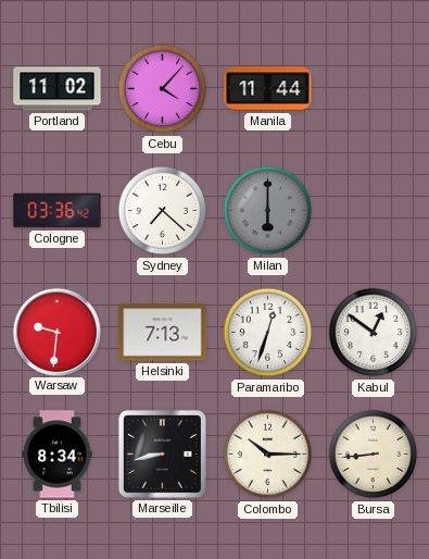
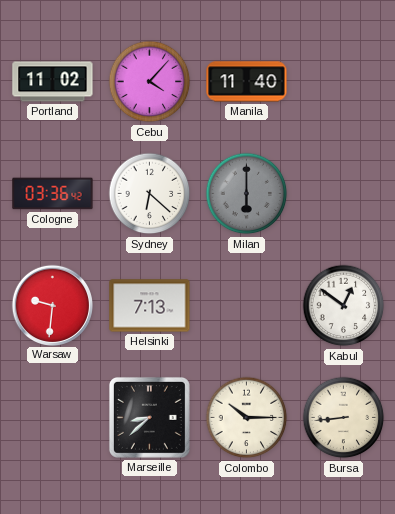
Manila: 11:44 -> 11:40
Sydney: 7:22 -> 6:22
Paramaribo: 12:33 -> none
Tbilisi: 8:34 -> none
Marseille: 8:43 -> 8:38
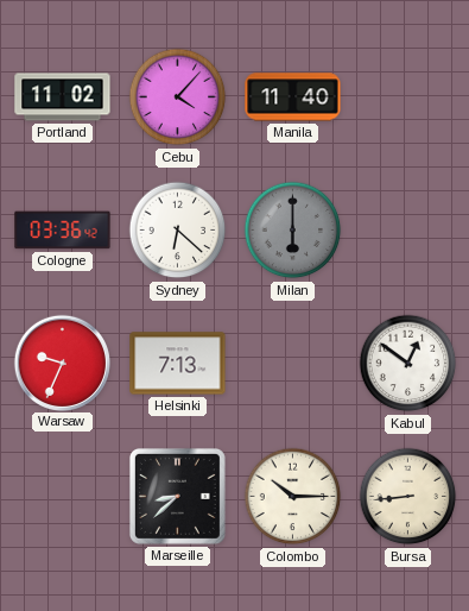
Warsaw: 9:31 -> 9:34
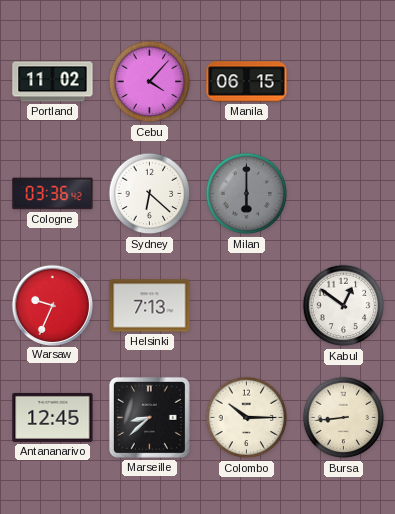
Manila: 11:40 -> 06:15
Antananarivo: none -> 12:45
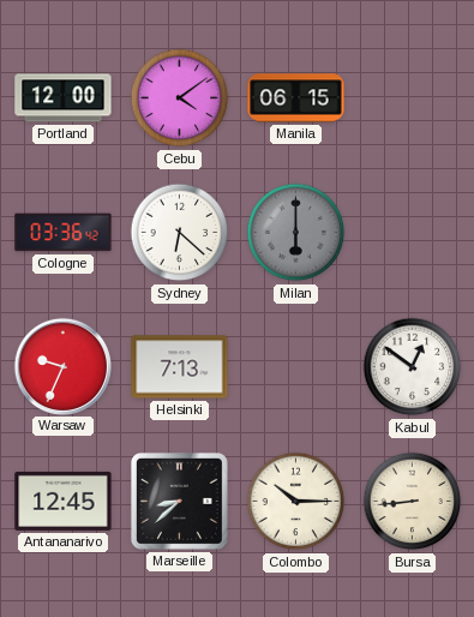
Portland: 11:02 -> 12:00
Cebu: 4:07 -> 4:09
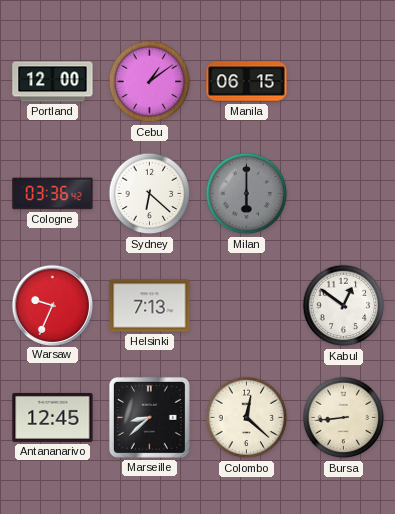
Cebu: 4:09 -> 1:09
Colombo: 10:15 -> 12:22
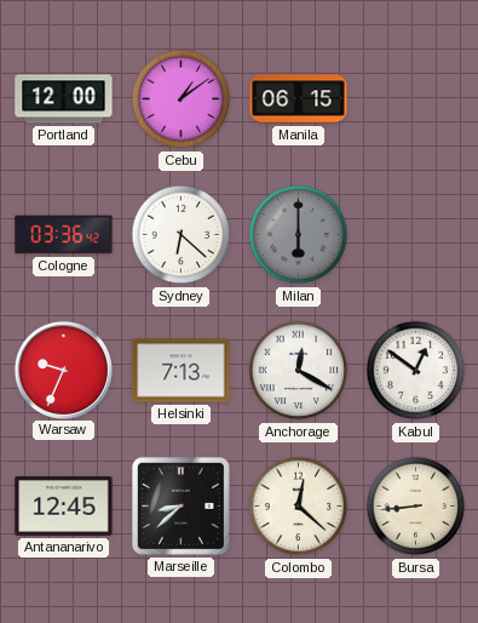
Anchorage: none -> 12:20
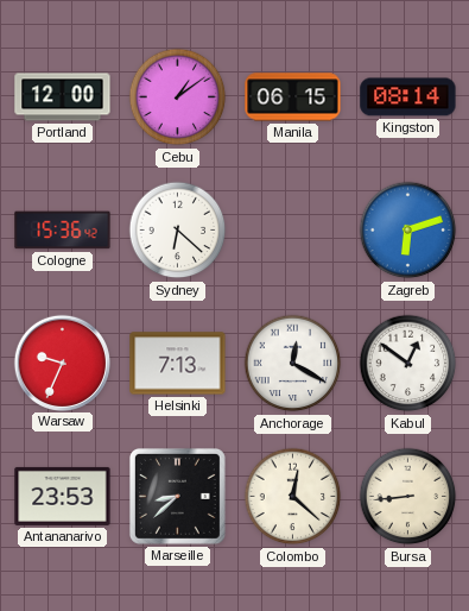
Kingston: none -> 08:14
Cologne: 03:36 -> 15:36
Milan: 6:00 -> none
Zagreb: none -> 6:12
Antananarivo: 12:45 -> 23:53
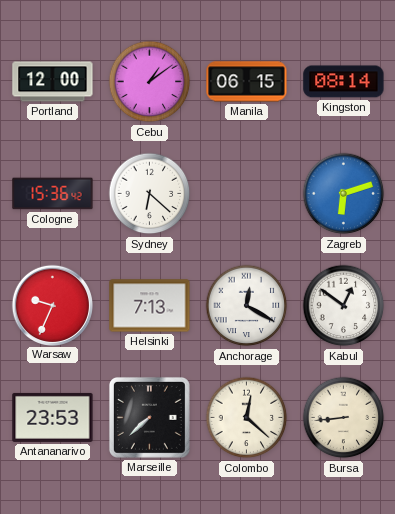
Marseille: 8:38 -> 7:38
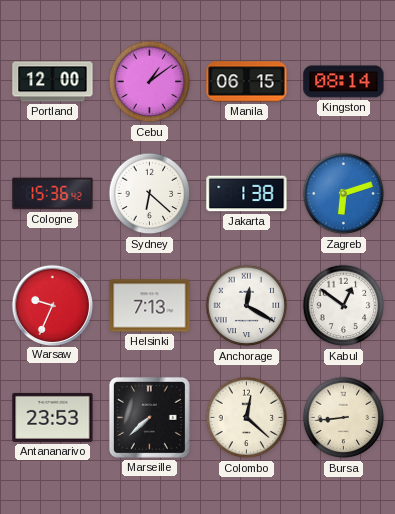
Jakarta: none -> 1:38
